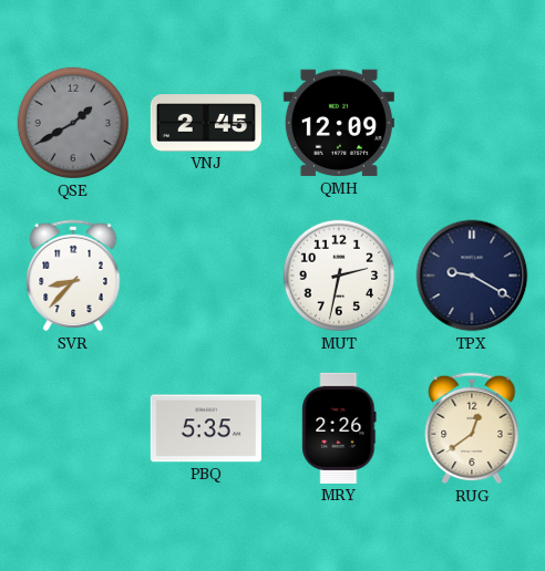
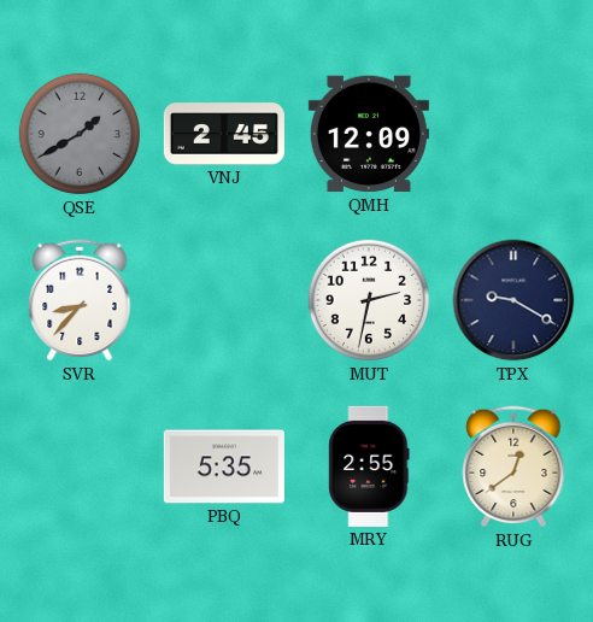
MRY: 2:26 -> 2:55
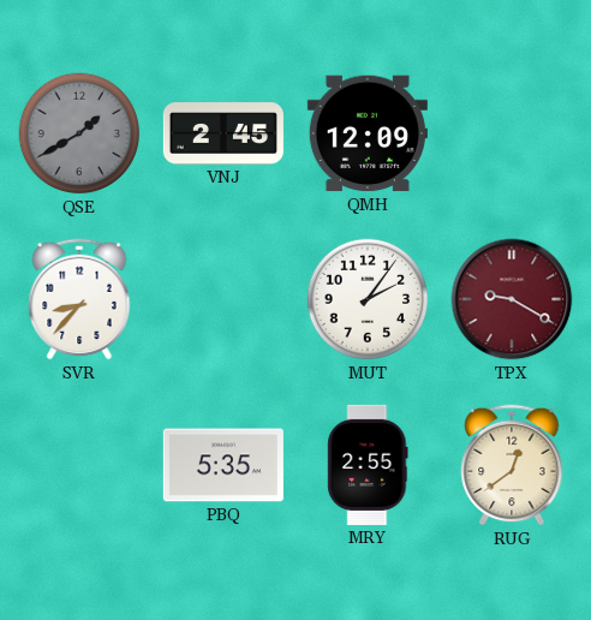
MUT: 2:32 -> 2:06
TPX dial: navy -> burgundy
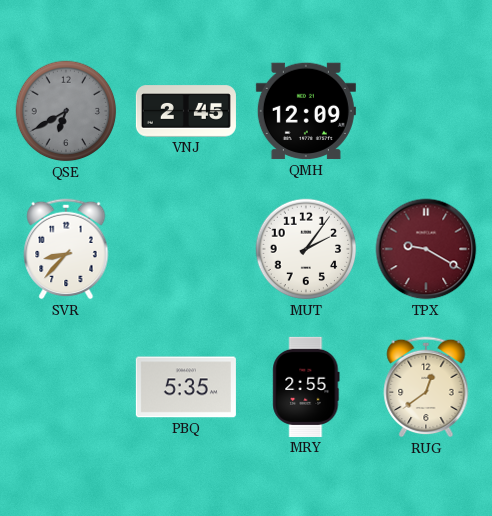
QSE: 1:40 -> 6:40
